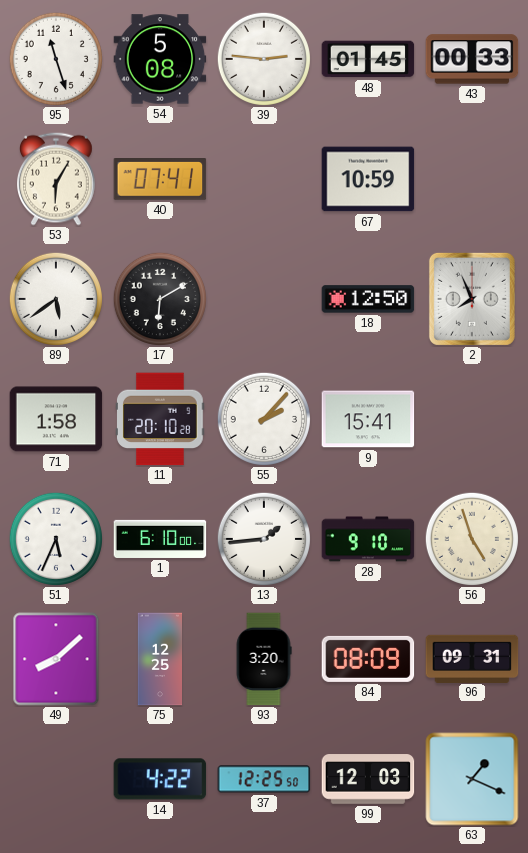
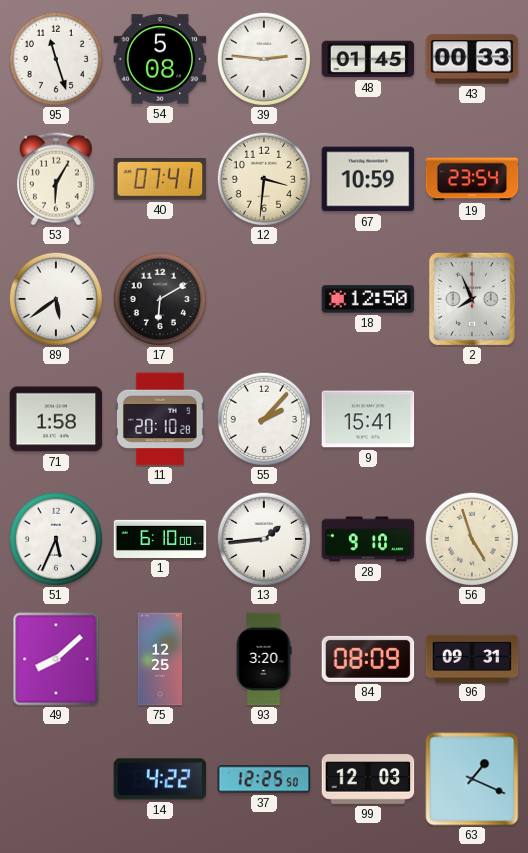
12: none -> 3:31
19: none -> 23:54
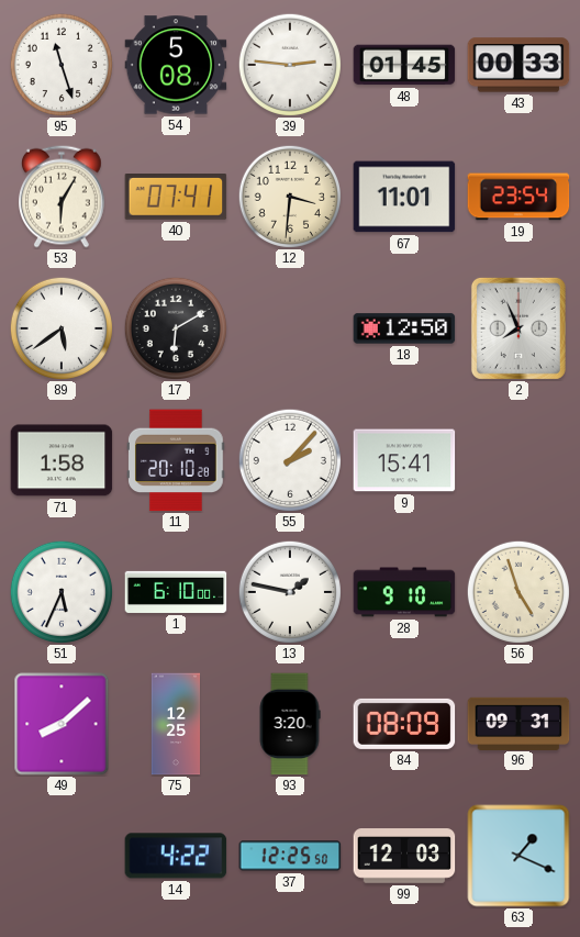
67: 10:59 -> 11:01
13: 1:44 -> 1:47
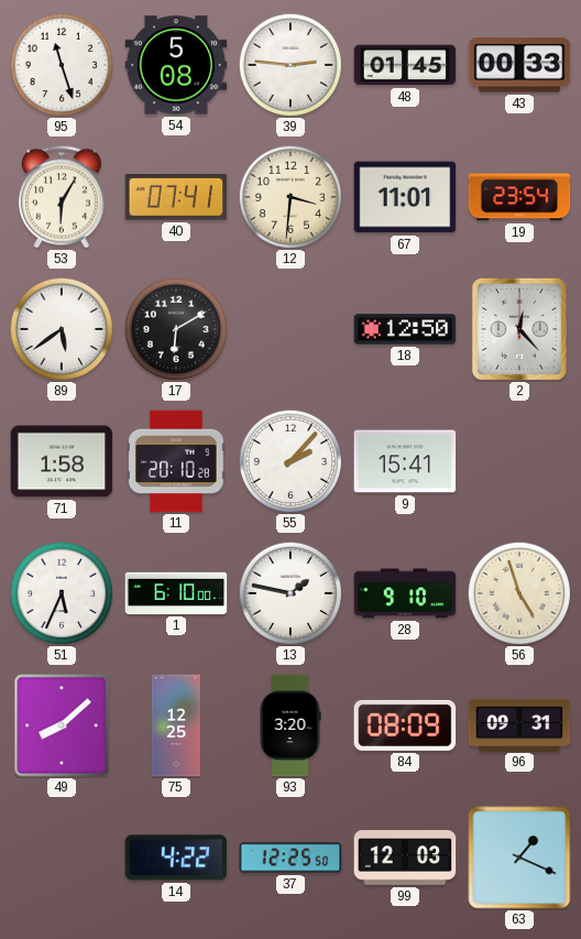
2: 7:56 -> 12:23
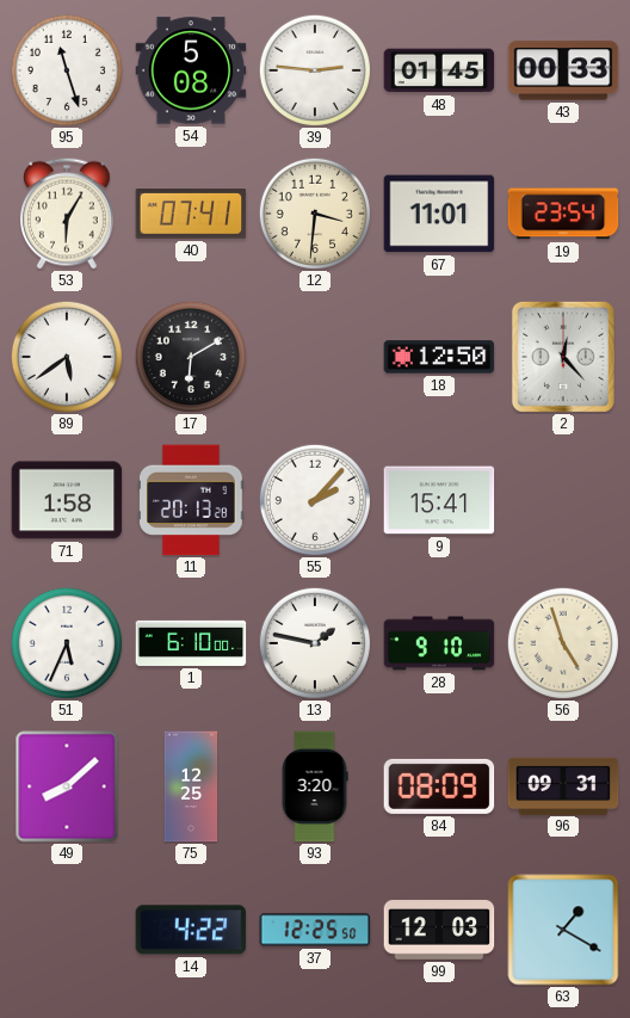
11: 20:10 -> 20:13
63: 1:19 -> 1:20
